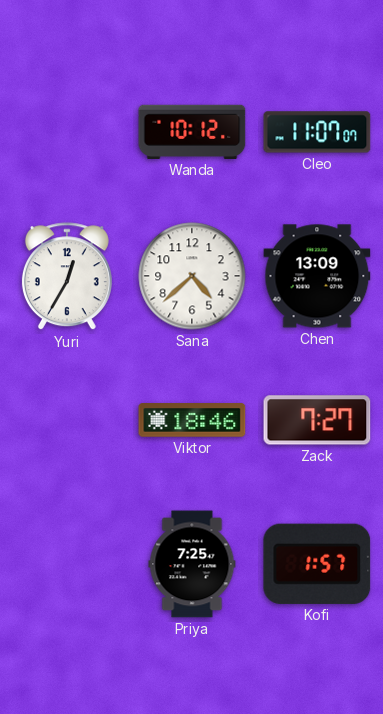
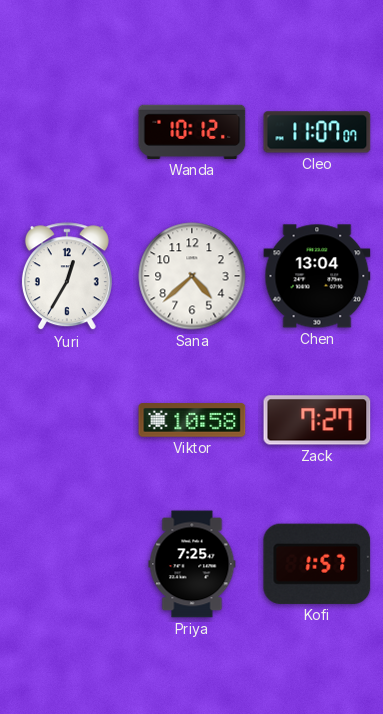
Chen: 13:09 -> 13:04
Viktor: 18:46 -> 10:58
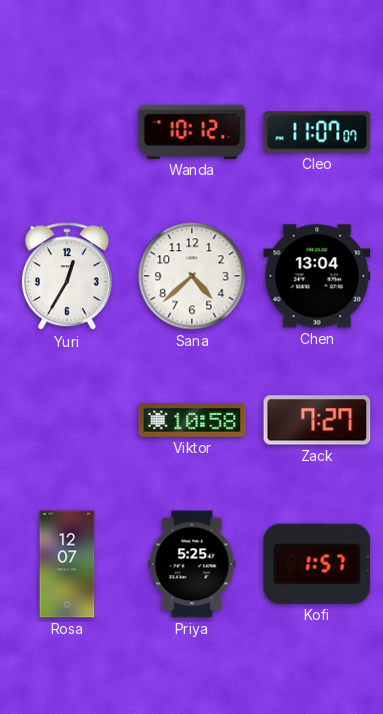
Rosa: none -> 12:07
Priya: 7:25 -> 5:25
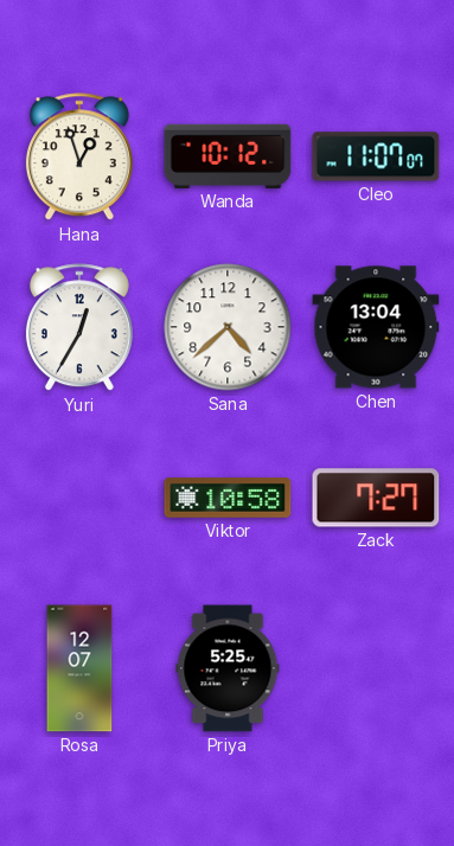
Hana: none -> 12:57
Kofi: 1:57 -> none
